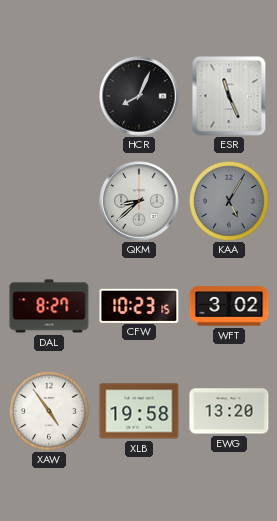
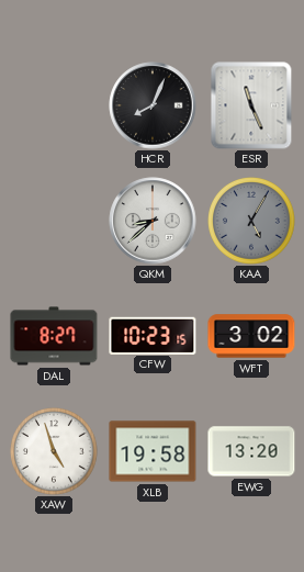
XAW: 4:54 -> 4:57
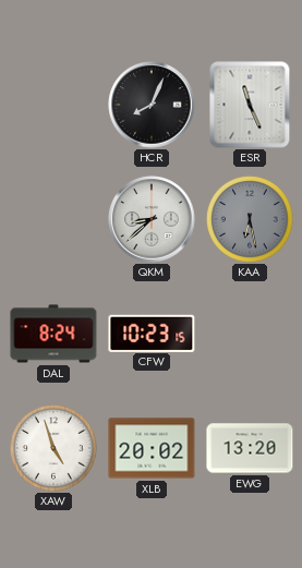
KAA: 5:05 -> 6:28
DAL: 8:27 -> 8:24
WFT: 3:02 -> none
XLB: 19:58 -> 20:02
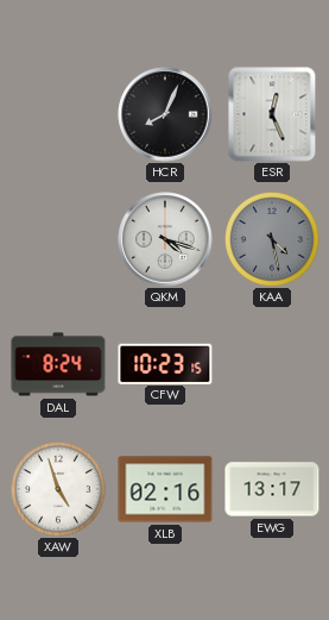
ESR: 11:26 -> 12:26
QKM: 8:38 -> 4:18
KAA: 6:28 -> 4:28
XLB: 20:02 -> 02:16
EWG: 13:20 -> 13:17
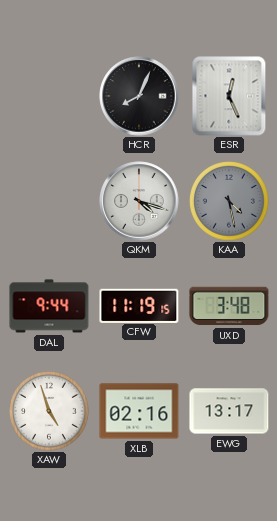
DAL: 8:24 -> 9:44
CFW: 10:23 -> 11:19
UXD: none -> 3:48
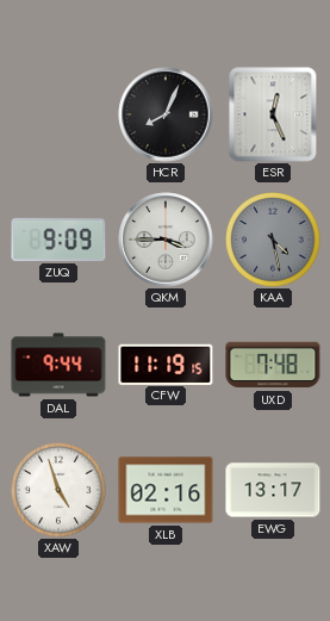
ZUQ: none -> 9:09
QKM: 4:18 -> 3:45
UXD: 3:48 -> 7:48
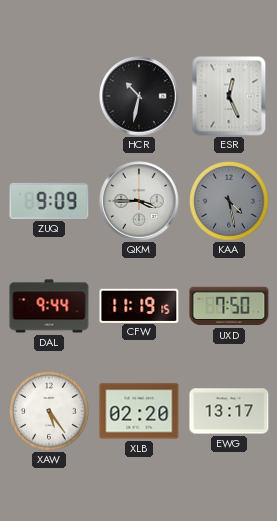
HCR: 8:04 -> 10:32
UXD: 7:48 -> 7:50
XAW: 4:57 -> 5:24
XLB: 02:16 -> 02:20
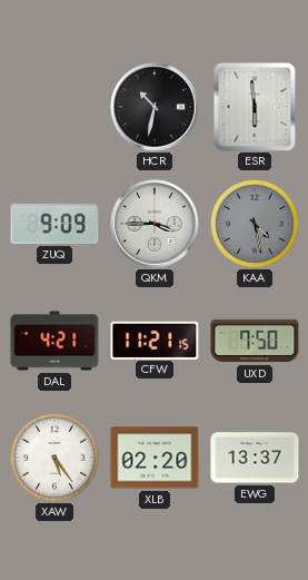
ESR: 12:26 -> 5:59
DAL: 9:44 -> 4:21
CFW: 11:19 -> 11:21
EWG: 13:17 -> 13:37
